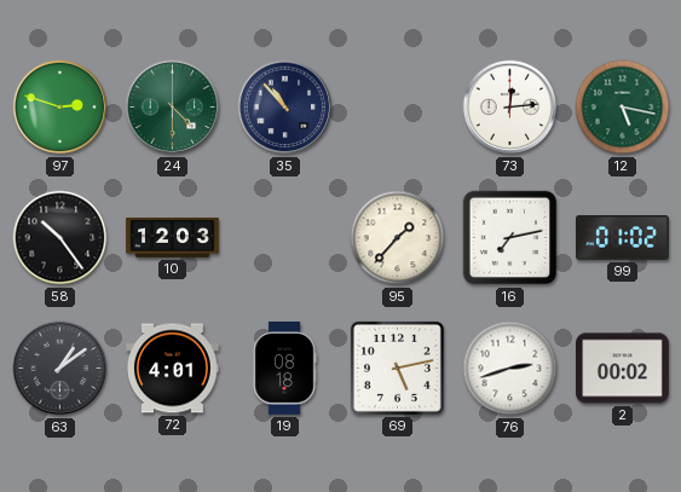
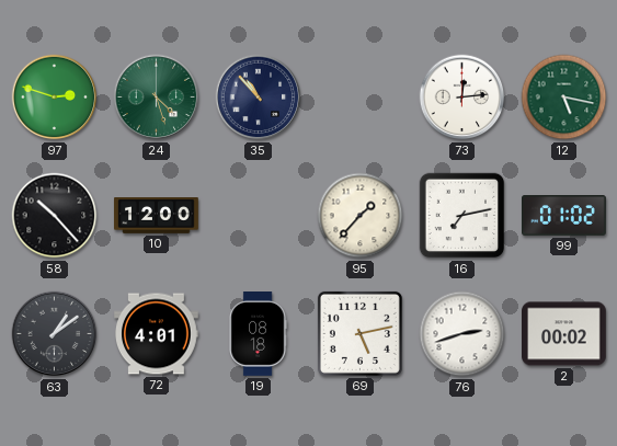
24: 4:30 -> 4:27
58: 10:24 -> 10:23
10: 12:03 -> 12:00
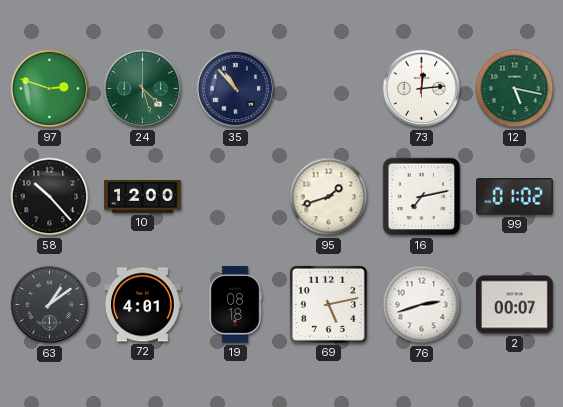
95: 1:37 -> 1:42
2: 00:02 -> 00:07
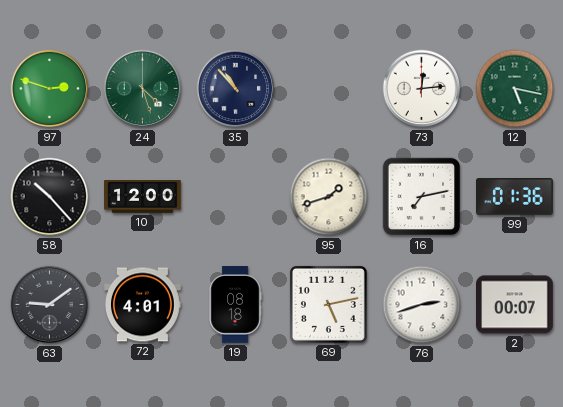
99: 01:02 -> 01:36
63: 1:09 -> 9:09
